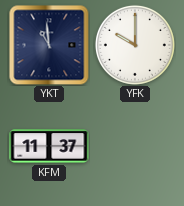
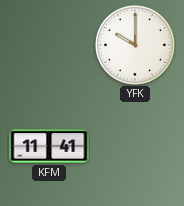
YKT: 10:59 -> none
KFM: 11:37 -> 11:41
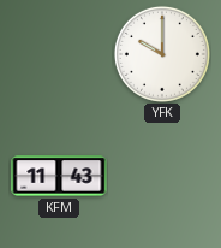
KFM: 11:41 -> 11:43
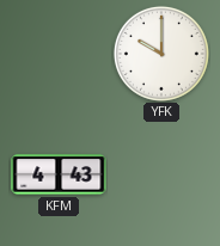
KFM: 11:43 -> 4:43
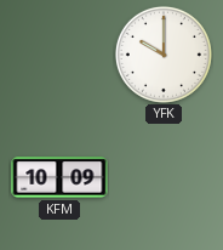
KFM: 4:43 -> 10:09
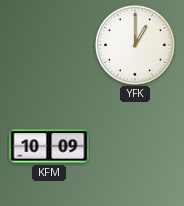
YFK: 10:00 -> 1:00
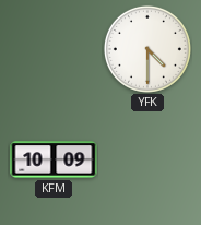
YFK: 1:00 -> 4:30
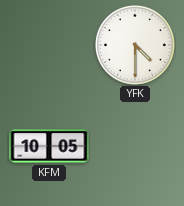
KFM: 10:09 -> 10:05
